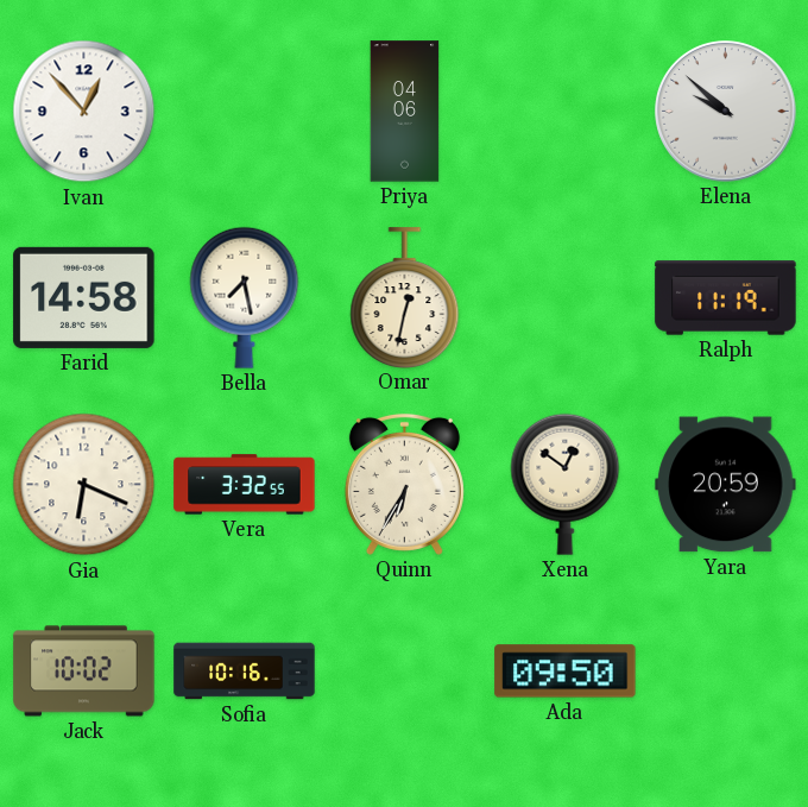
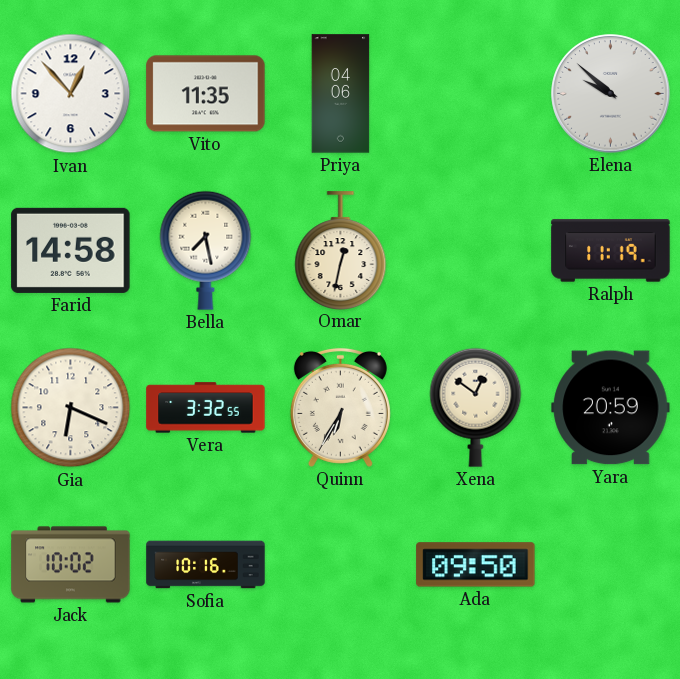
Vito: none -> 11:35
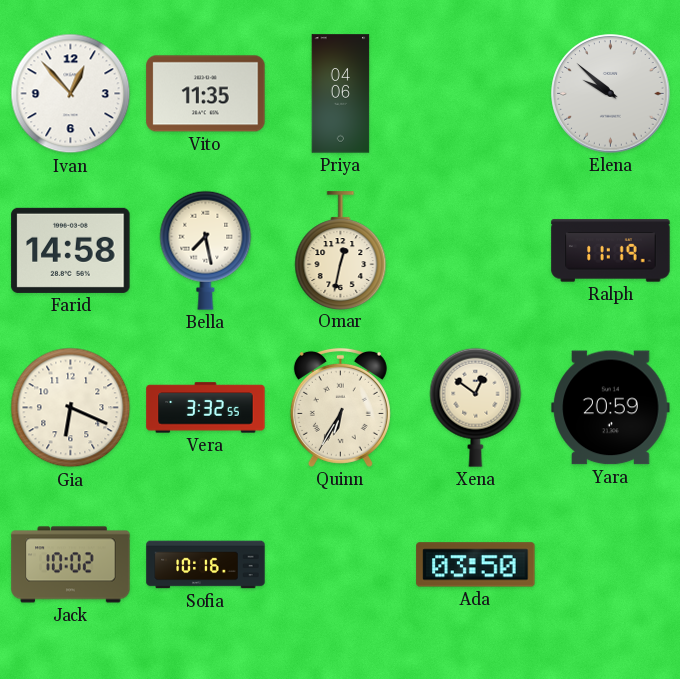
Ada: 09:50 -> 03:50
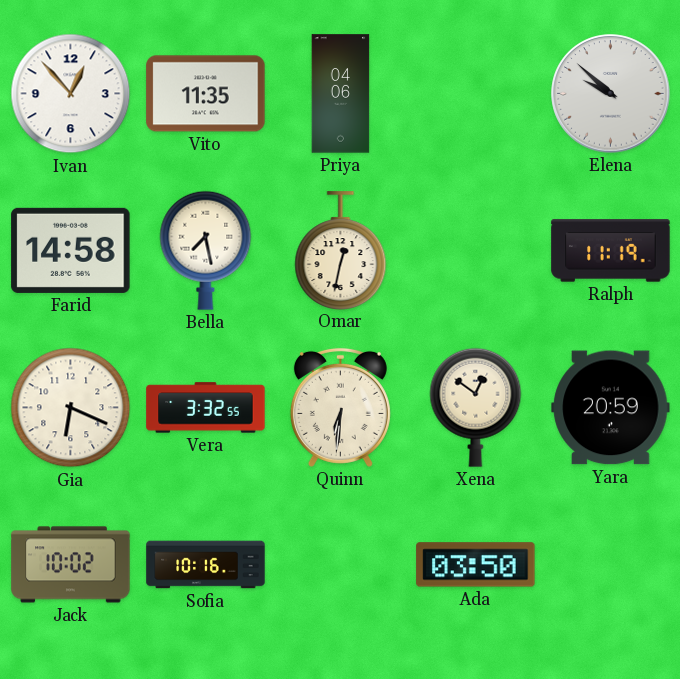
Quinn: 6:35 -> 6:31
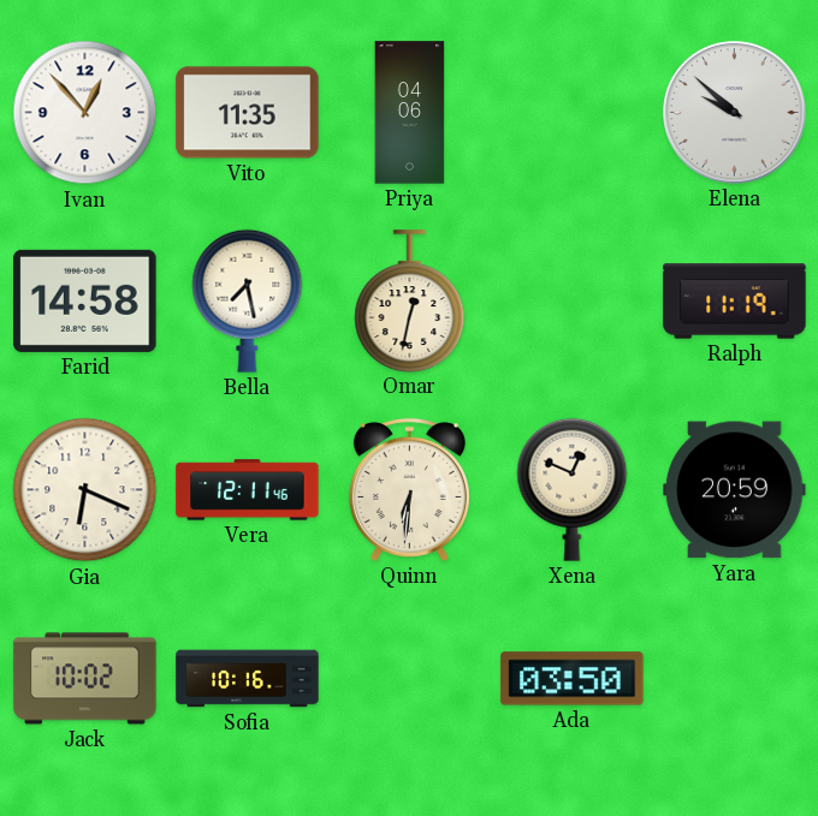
Vera: 3:32 -> 12:11
Xena: 12:51 -> 12:49
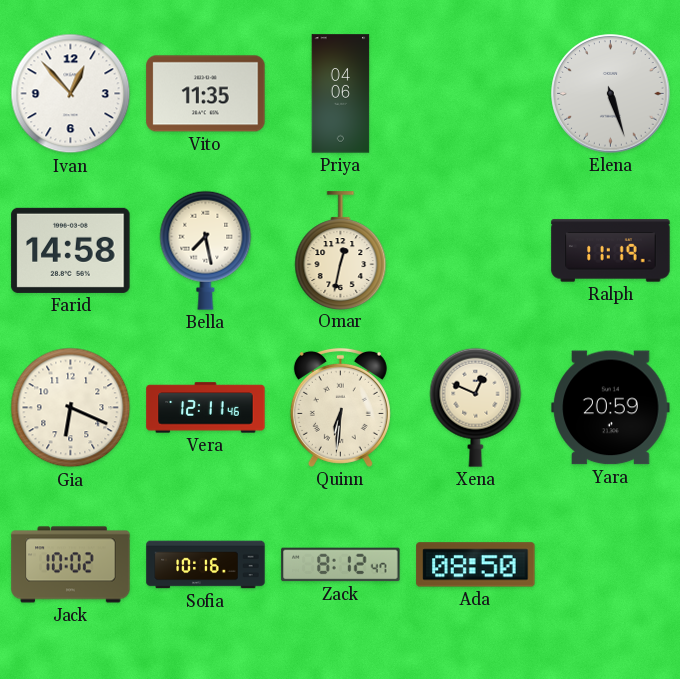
Elena: 9:52 -> 5:27
Zack: none -> 8:12
Ada: 03:50 -> 08:50
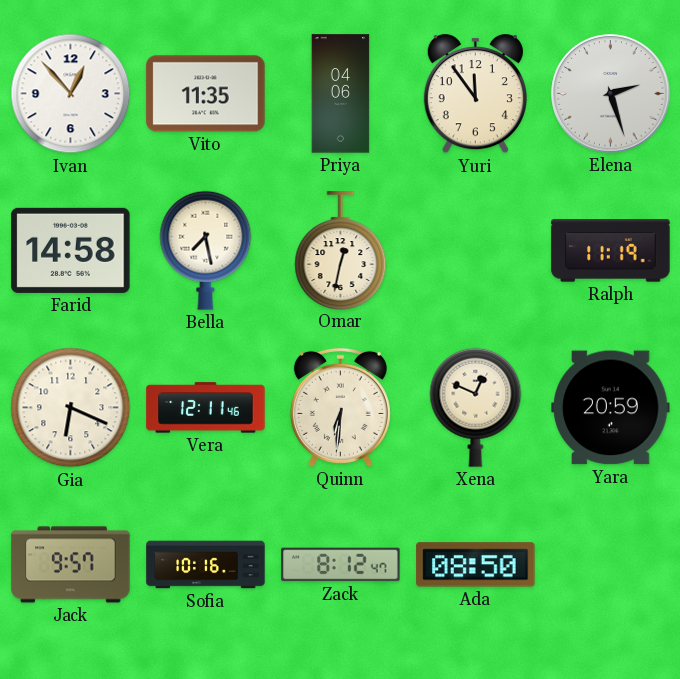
Yuri: none -> 11:54
Elena: 5:27 -> 2:27
Jack: 10:02 -> 9:57
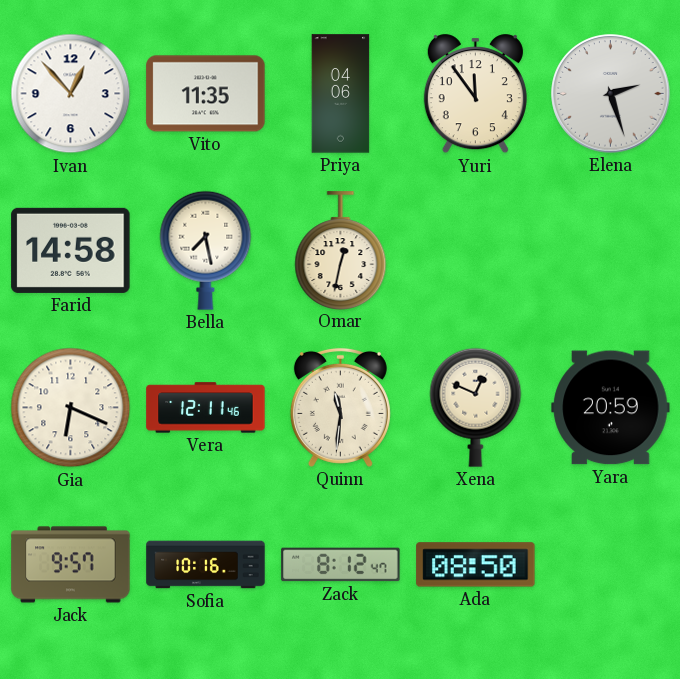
Ralph: 11:19 -> none
Quinn: 6:31 -> 11:31
